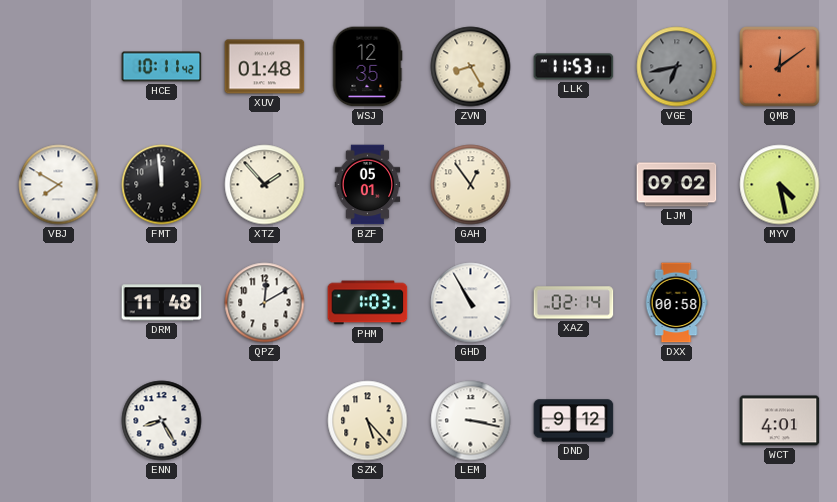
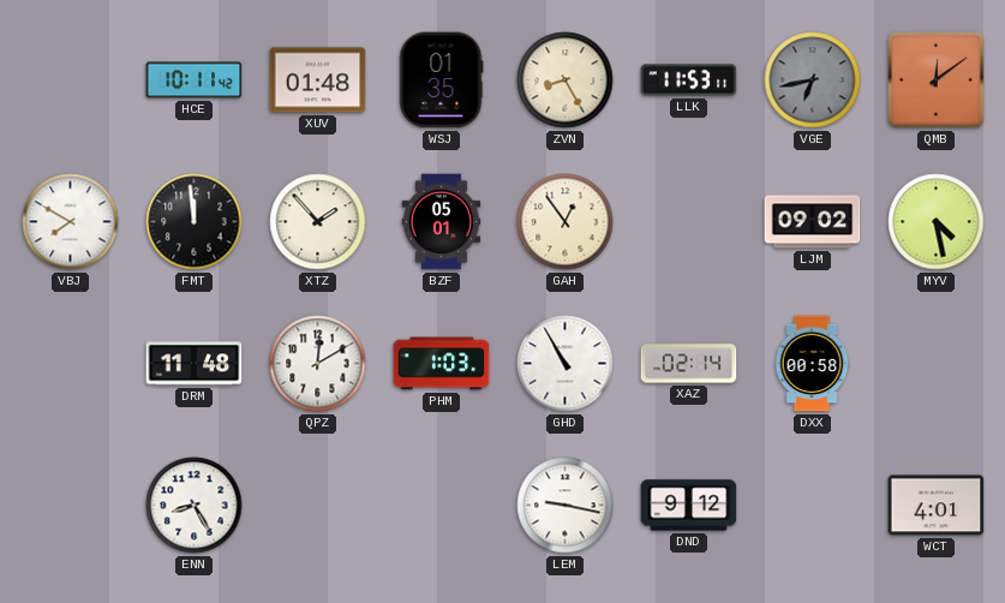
WSJ: 12:35 -> 01:35
SZK: 5:23 -> none
LEM: 3:17 -> 9:17
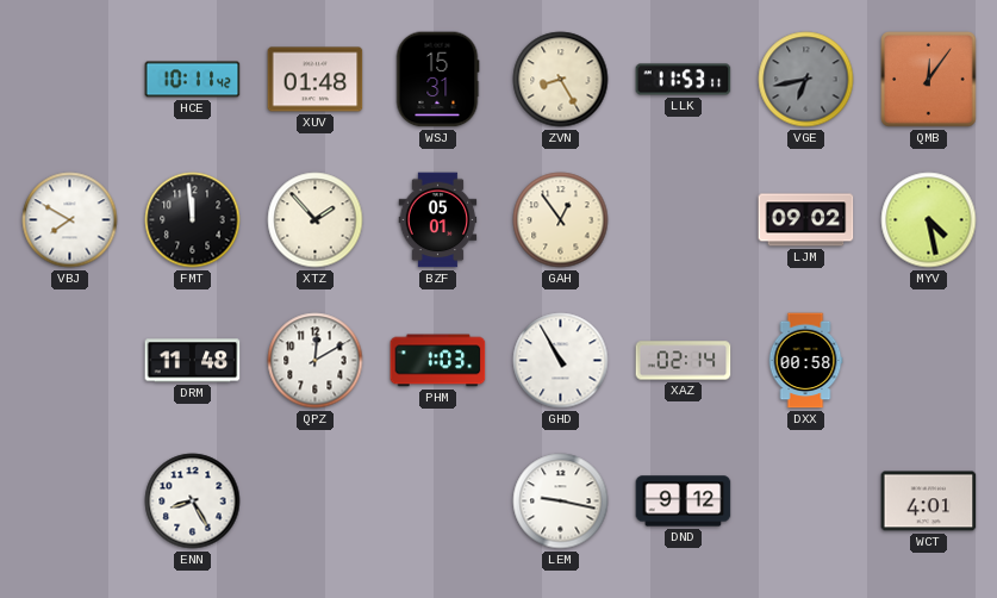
WSJ: 01:35 -> 15:31
QMB: 12:09 -> 12:06
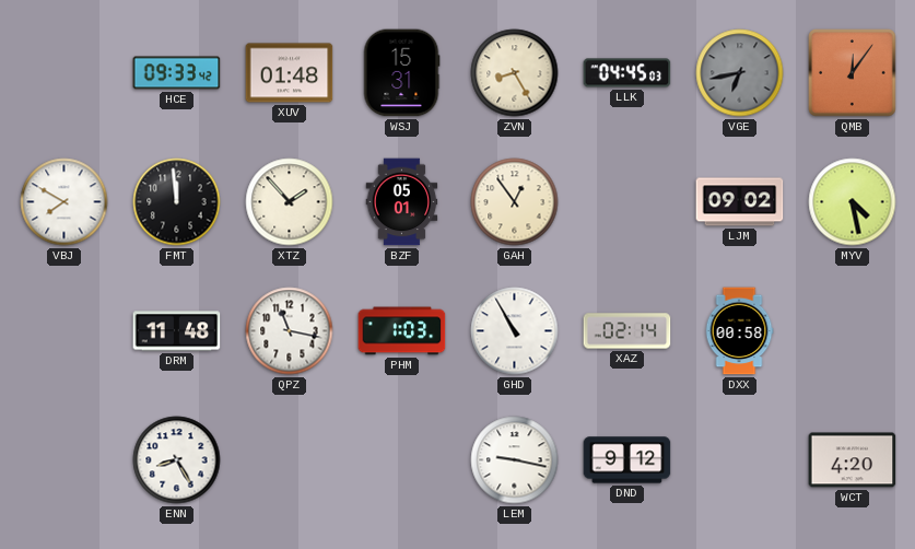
HCE: 10:11 -> 09:33
LLK: 11:53 -> 04:45
QPZ: 12:10 -> 11:17
WCT: 4:01 -> 4:20
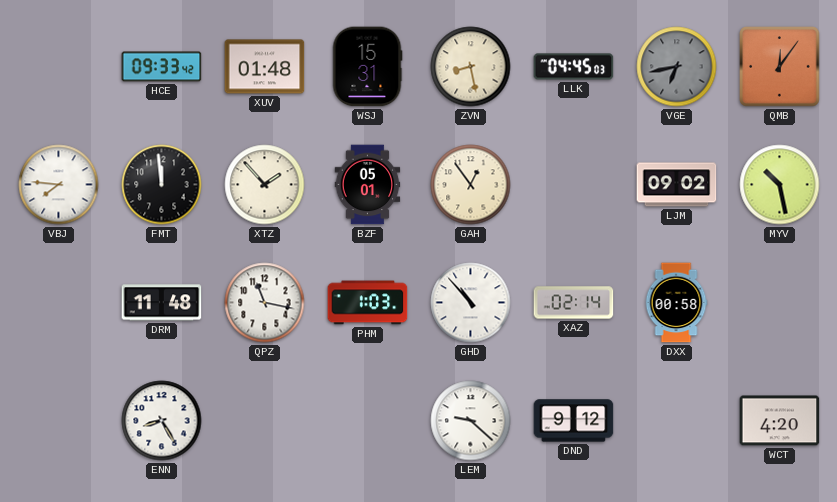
ZVN: 8:25 -> 8:28
VBJ: 7:50 -> 7:46
MYV: 4:28 -> 10:28
GHD: 10:55 -> 10:53
LEM: 9:17 -> 9:22
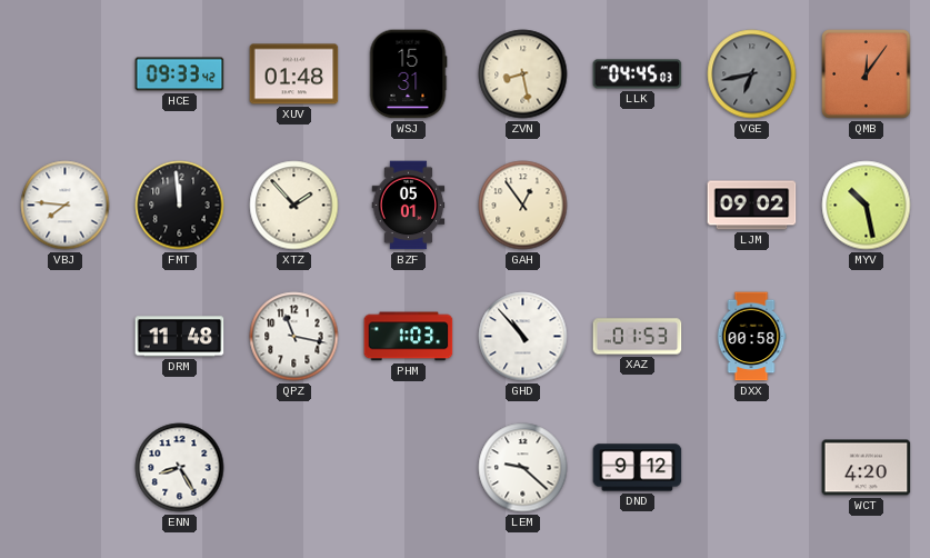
XAZ: 02:14 -> 01:53
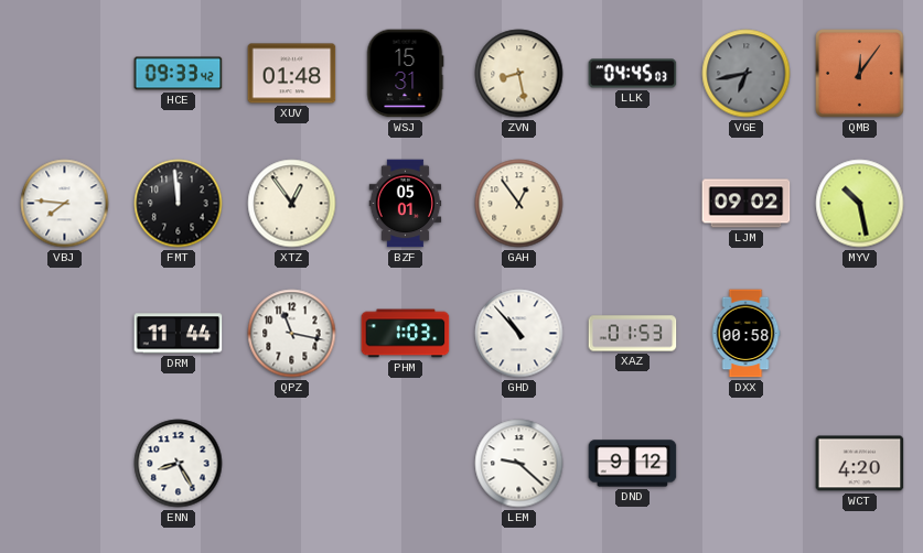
XTZ: 1:53 -> 12:54
DRM: 11:48 -> 11:44
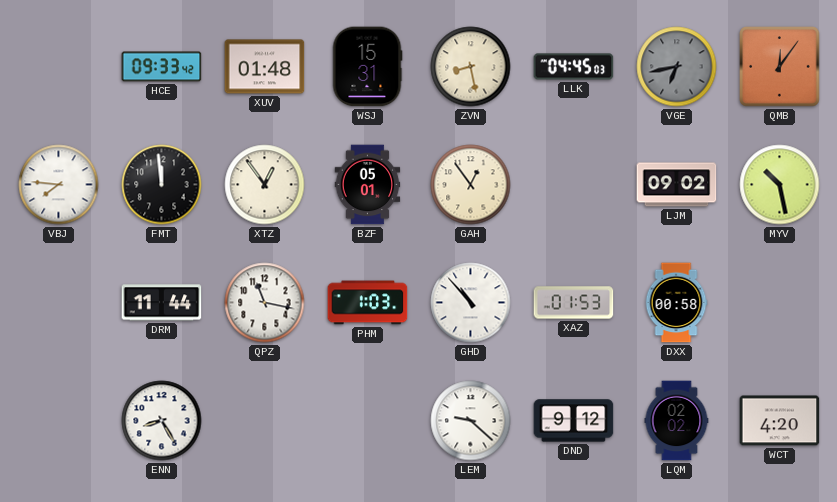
LQM: none -> 02:02
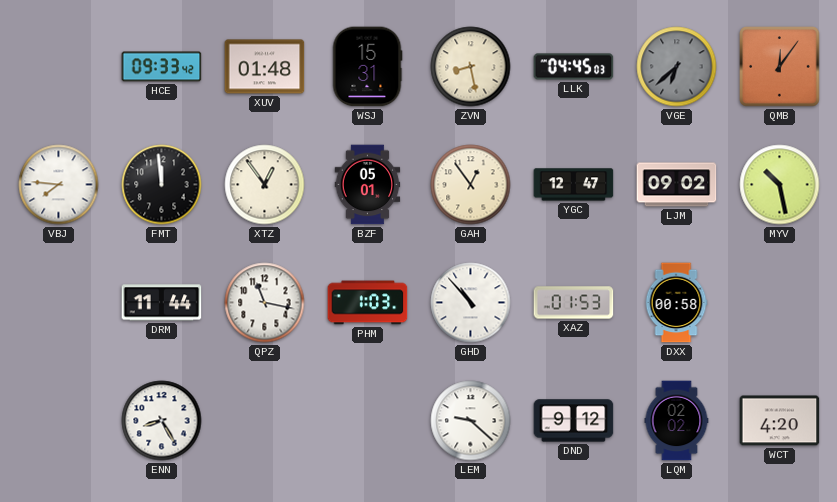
VGE: 6:43 -> 6:38
YGC: none -> 12:47
